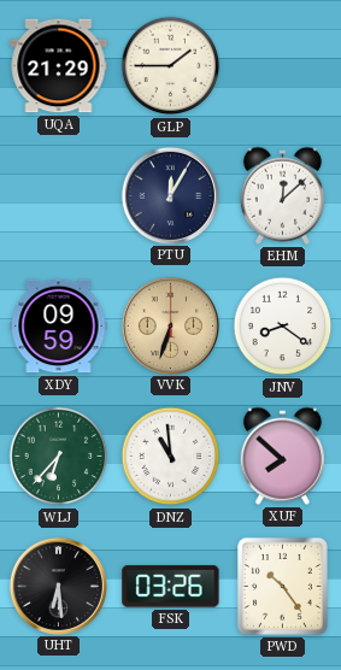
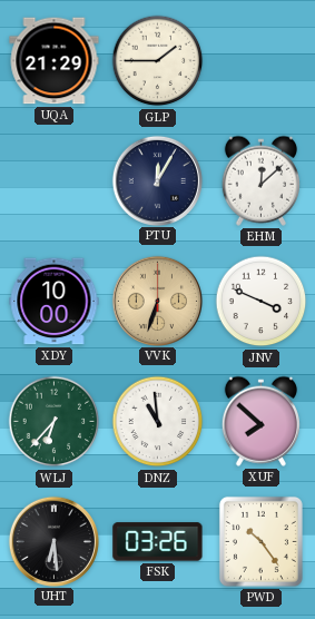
XDY: 09:59 -> 10:00
JNV: 8:21 -> 3:49
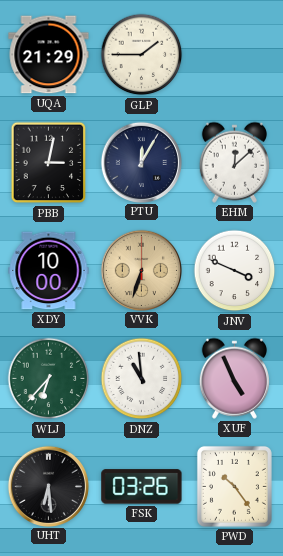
PBB: none -> 3:02
XUF: 7:52 -> 4:56
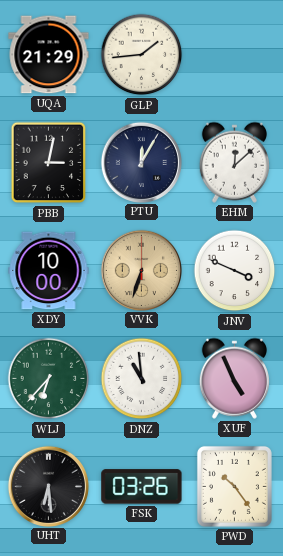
GLP: 1:45 -> 1:44
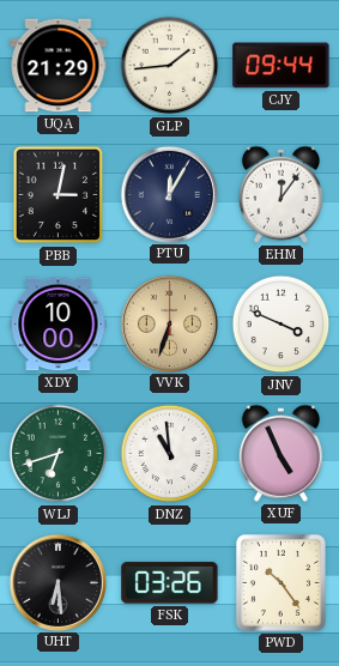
CJY: none -> 09:44
EHM: 12:08 -> 12:06
WLJ: 6:37 -> 6:42
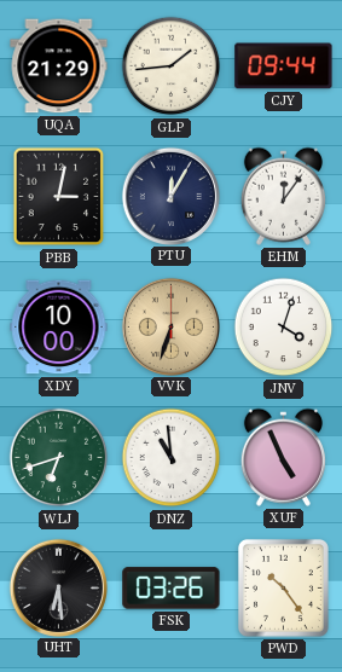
JNV: 3:49 -> 4:03
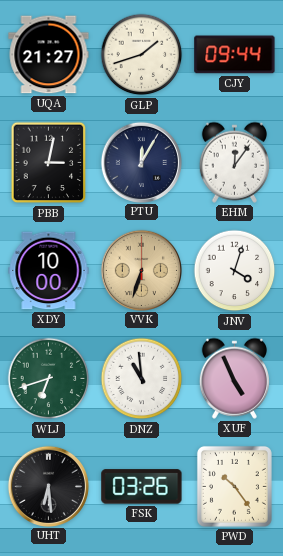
UQA: 21:29 -> 21:27
GLP: 1:44 -> 1:42
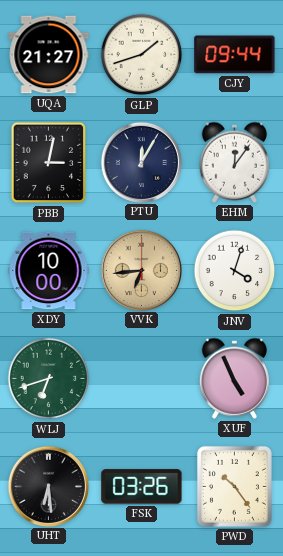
VVK: 6:33 -> 6:44
DNZ: 10:59 -> none
